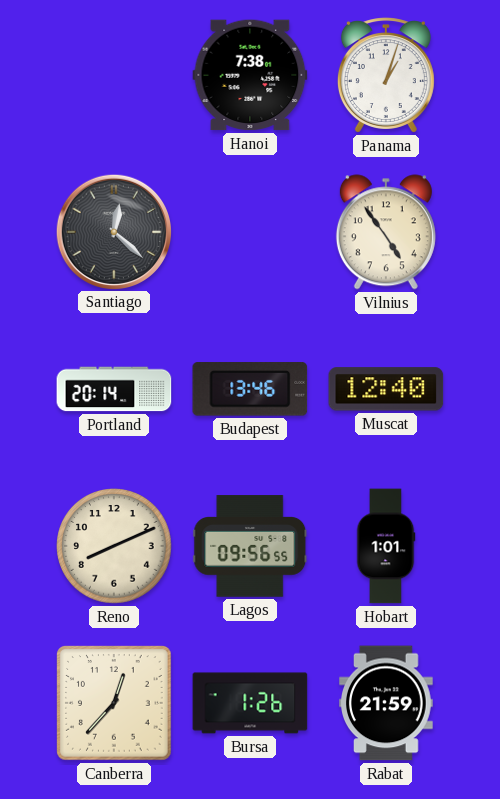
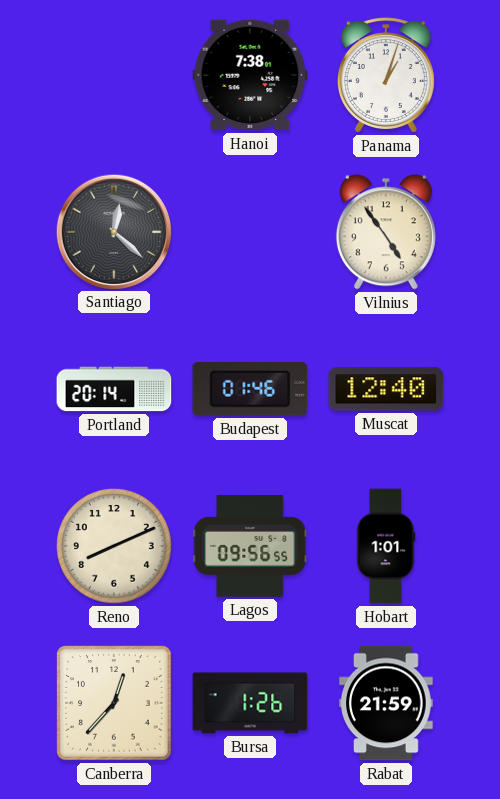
Budapest: 13:46 -> 01:46
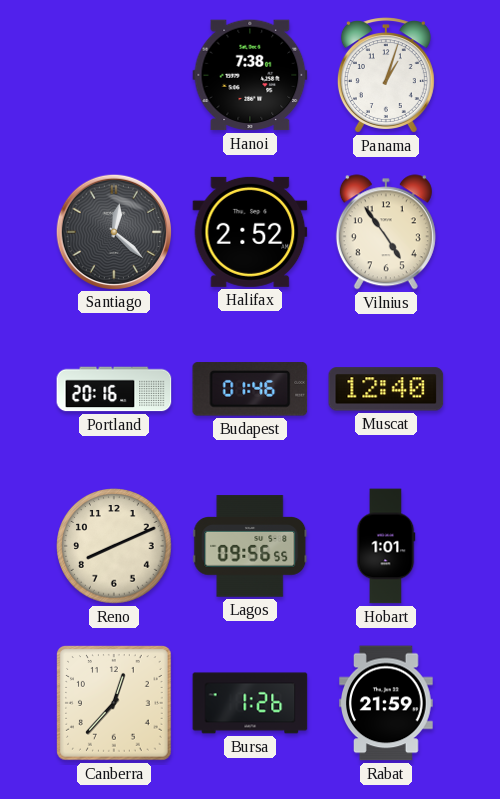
Halifax: none -> 2:52
Portland: 20:14 -> 20:16
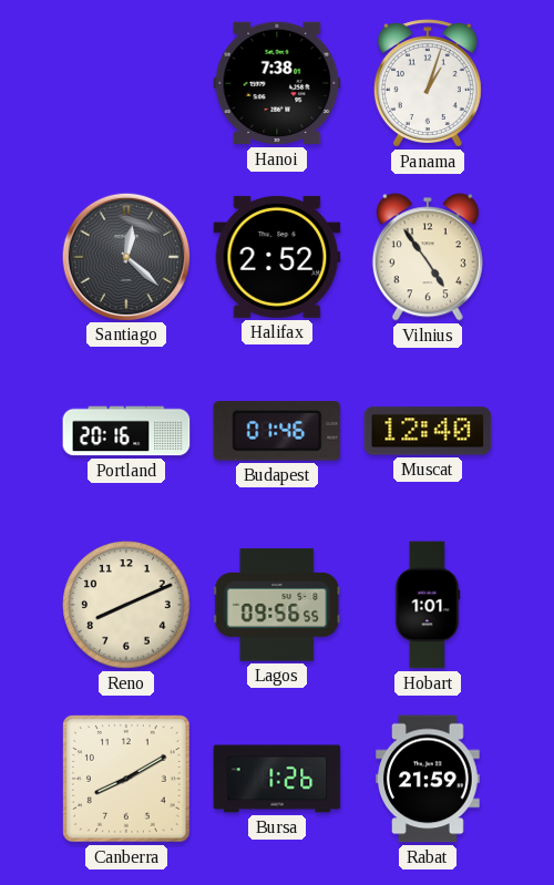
Canberra: 12:37 -> 8:10
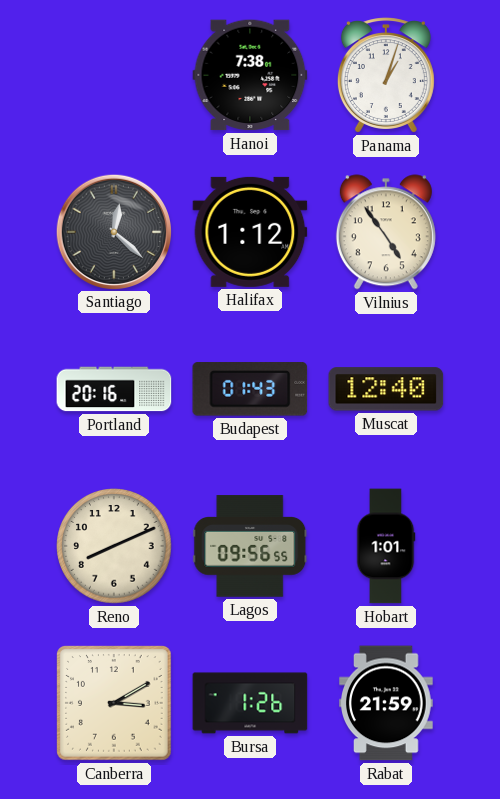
Halifax: 2:52 -> 1:12
Budapest: 01:46 -> 01:43
Canberra: 8:10 -> 3:10
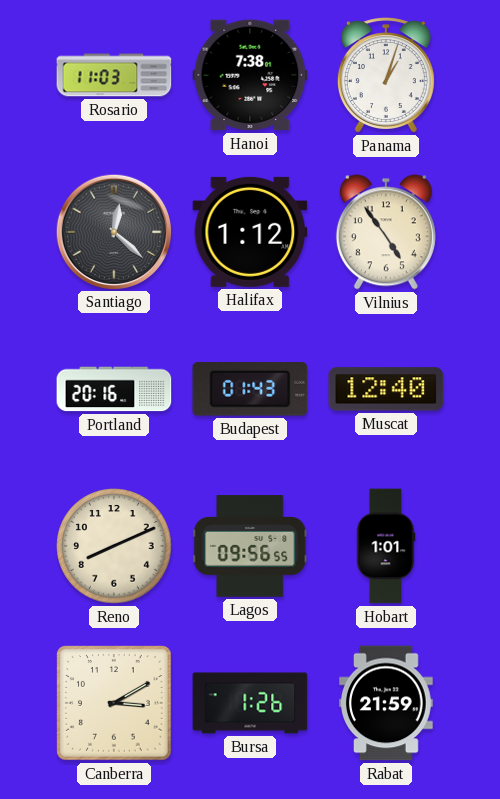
Rosario: none -> 11:03
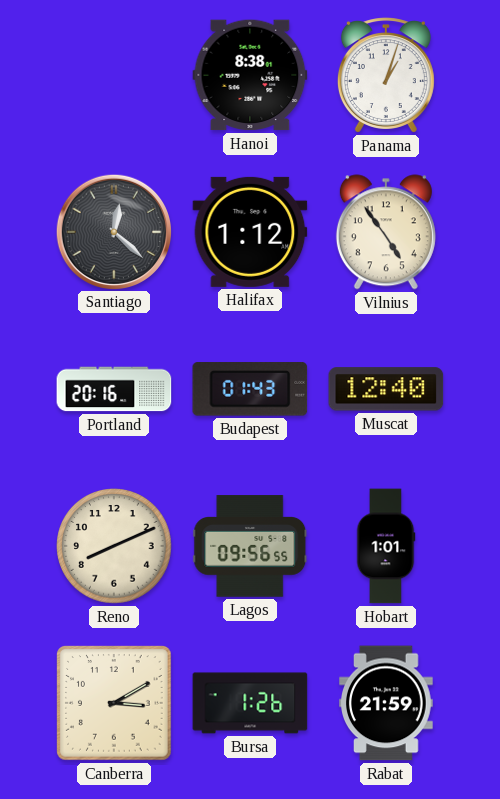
Rosario: 11:03 -> none
Hanoi: 7:38 -> 8:38
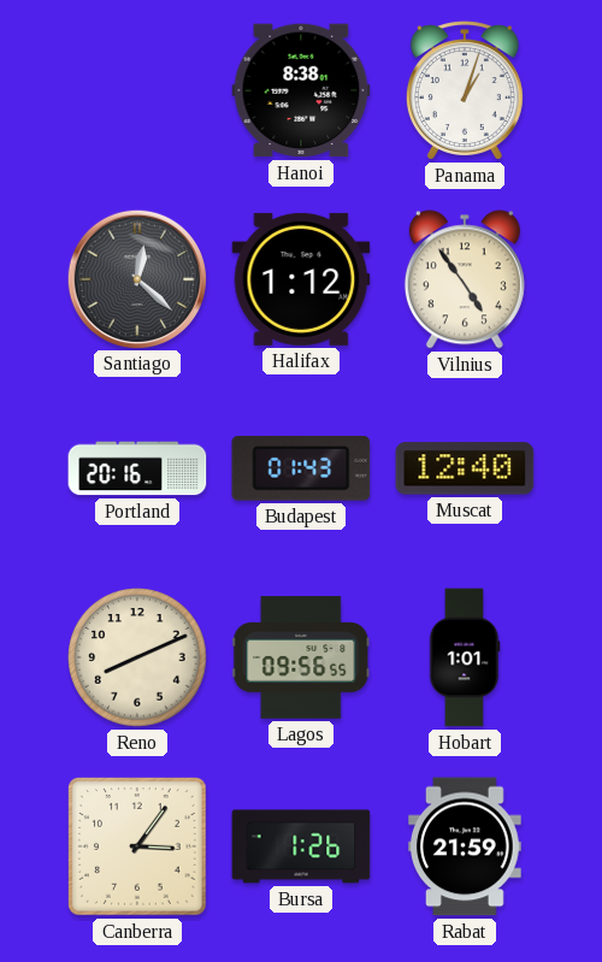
Canberra: 3:10 -> 3:06
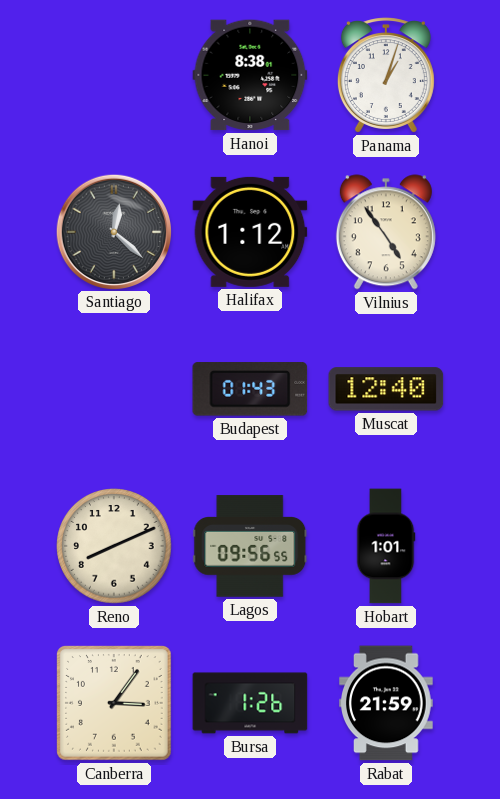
Portland: 20:16 -> none
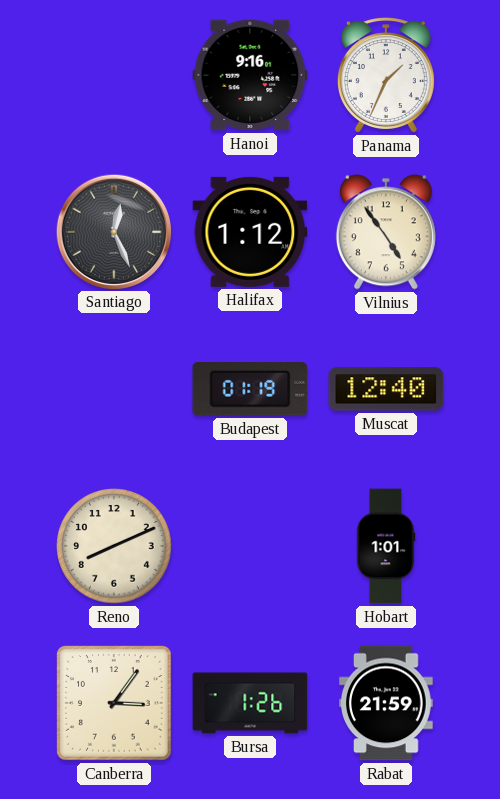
Hanoi: 8:38 -> 9:16
Panama: 1:03 -> 1:34
Santiago: 12:22 -> 12:26
Budapest: 01:43 -> 01:19
Lagos: 09:56 -> none
